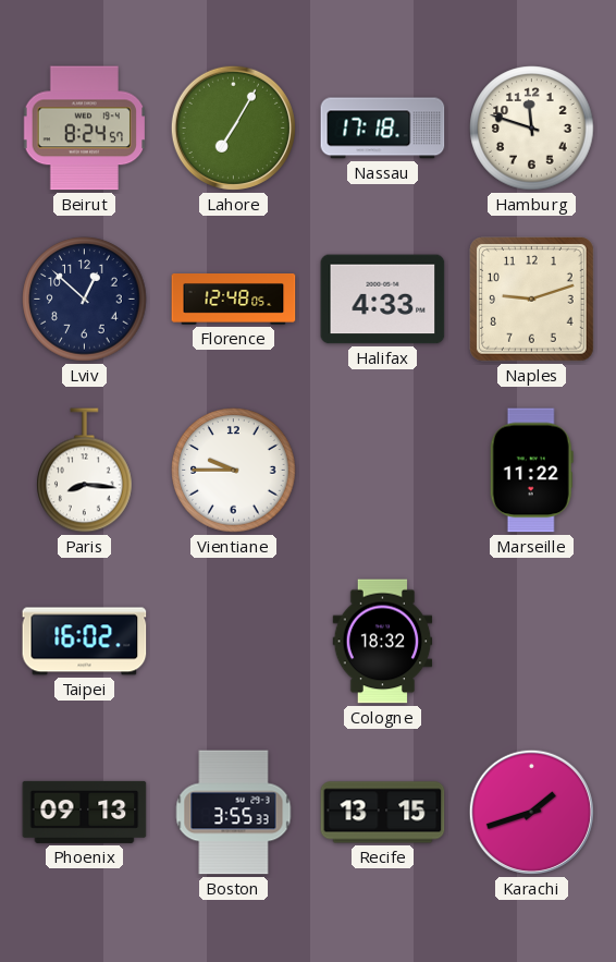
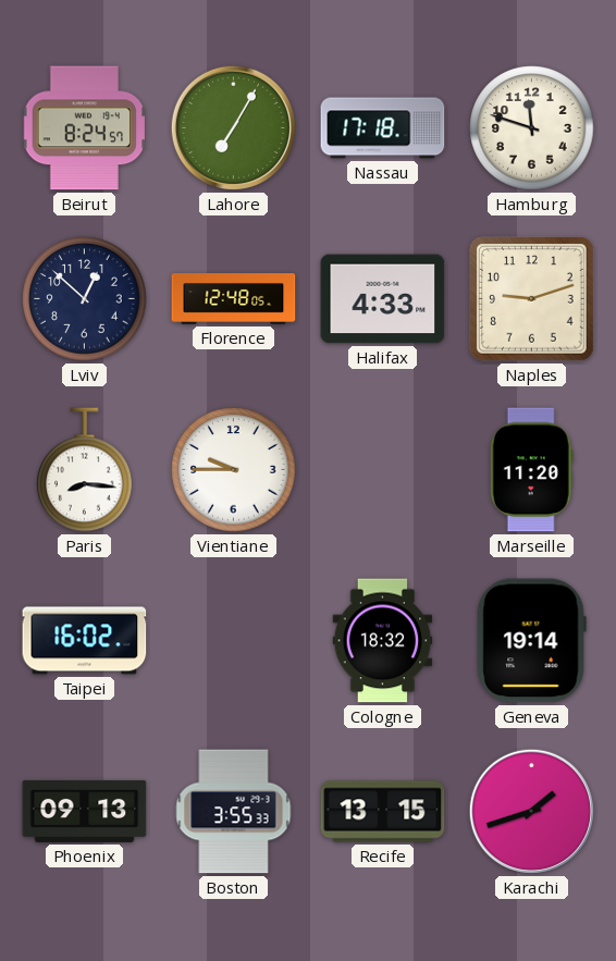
Marseille: 11:22 -> 11:20
Geneva: none -> 19:14
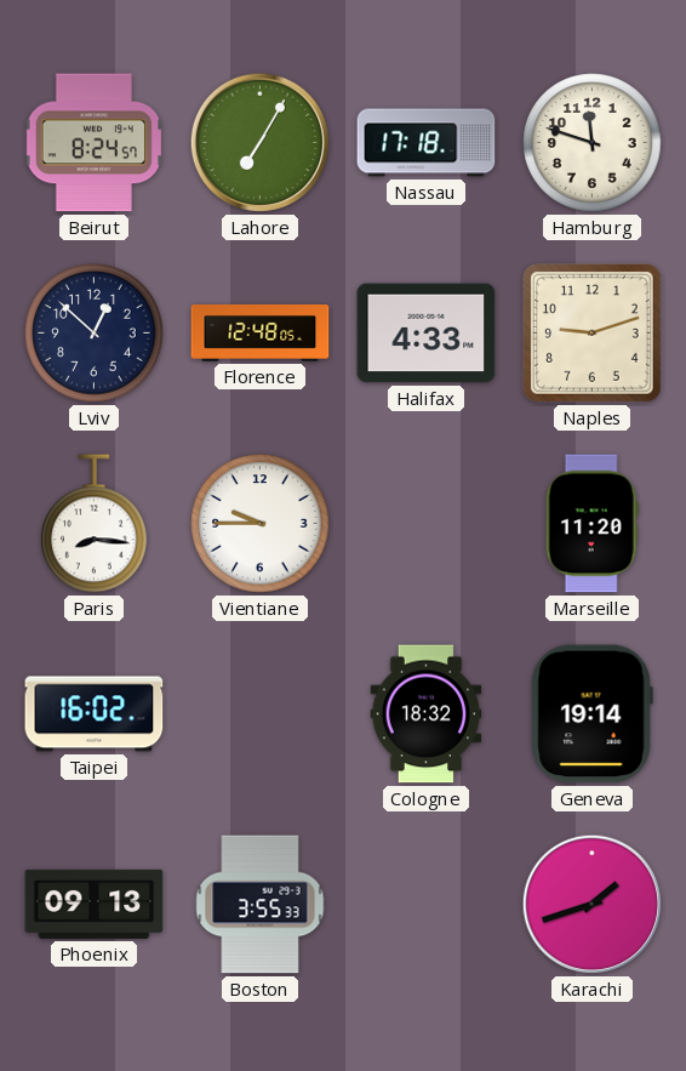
Recife: 13:15 -> none
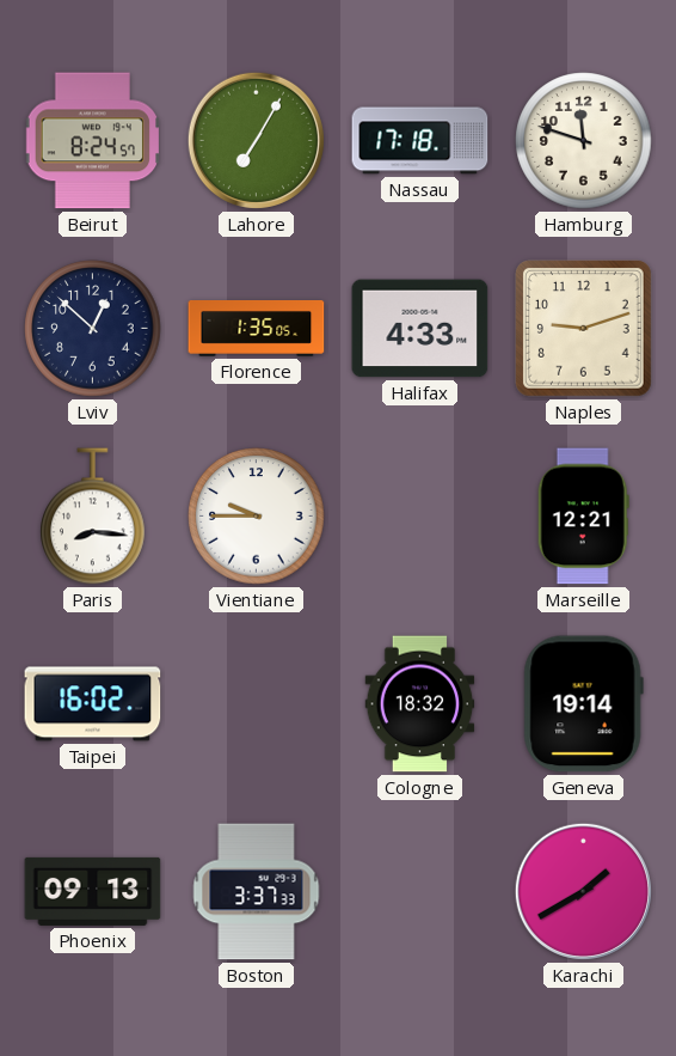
Florence: 12:48 -> 1:35
Marseille: 11:20 -> 12:21
Boston: 3:55 -> 3:37
Karachi: 1:42 -> 1:40
